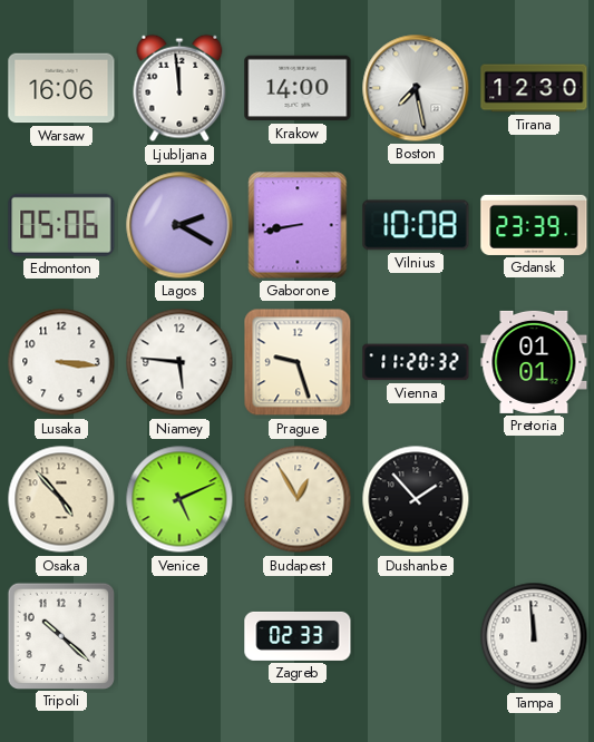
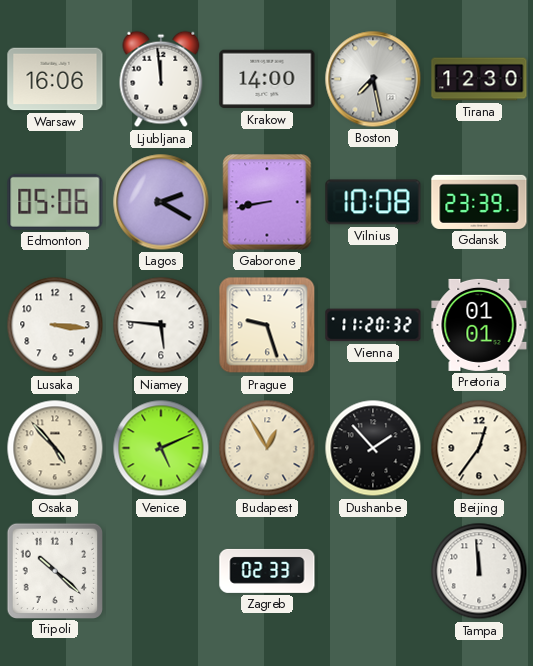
Beijing: none -> 12:36
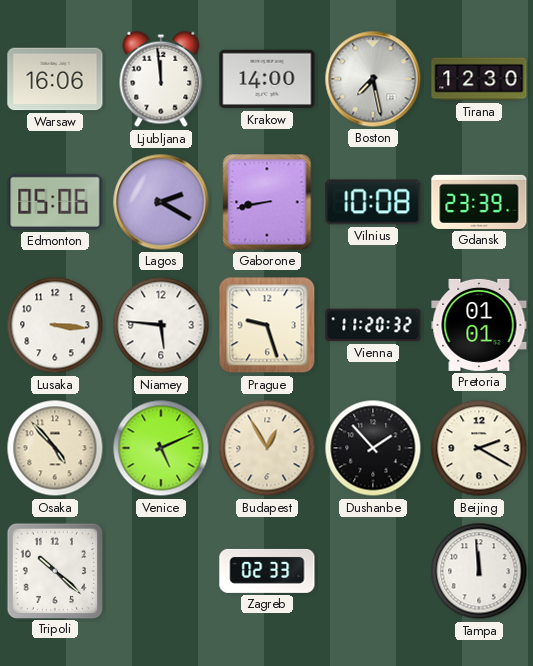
Beijing: 12:36 -> 2:20
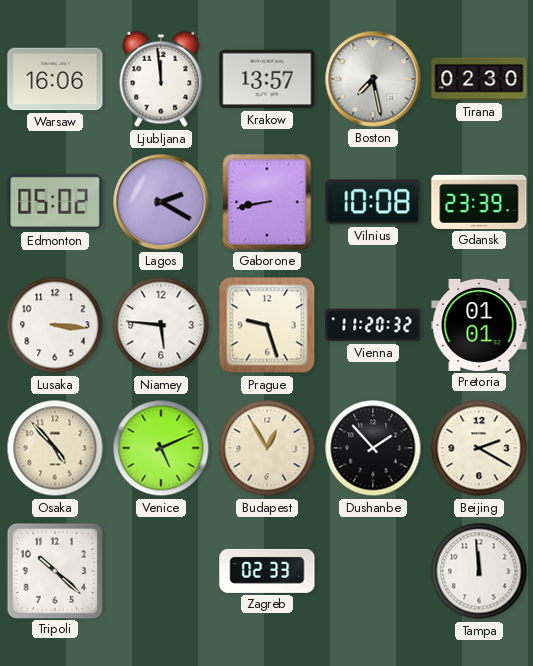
Krakow: 14:00 -> 13:57
Tirana: 12:30 -> 02:30
Edmonton: 05:06 -> 05:02
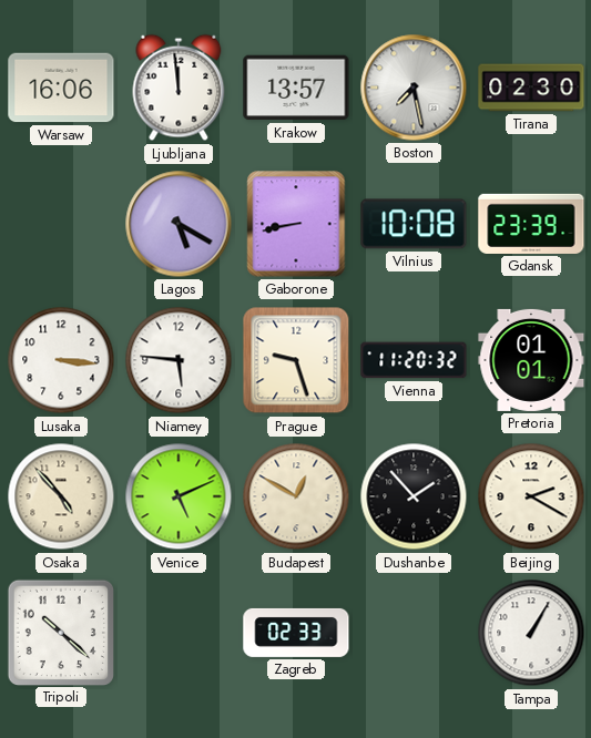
Edmonton: 05:02 -> none
Lagos: 2:20 -> 5:20
Budapest: 12:55 -> 12:50
Tampa: 11:59 -> 1:05
